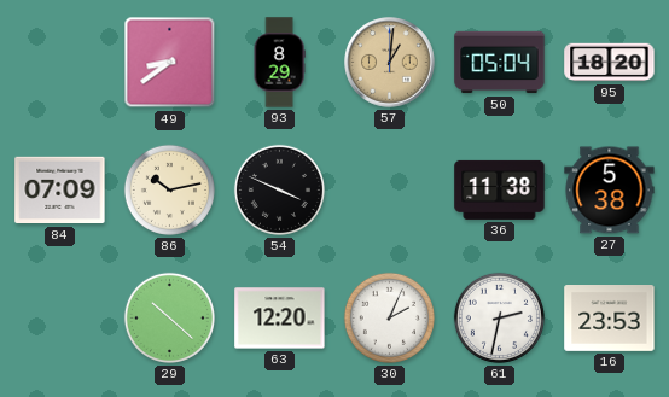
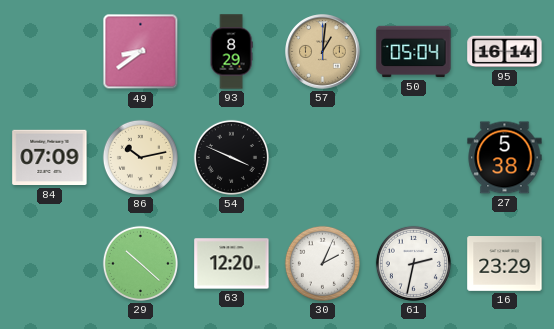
95: 18:20 -> 16:14
36: 11:38 -> none
16: 23:53 -> 23:29
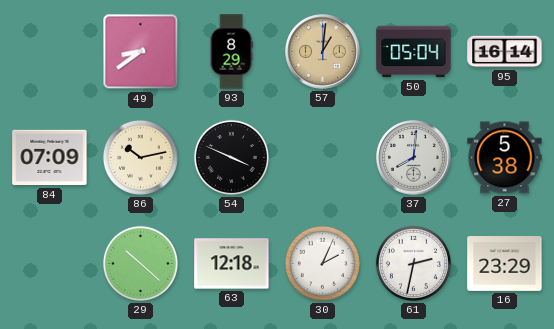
37: none -> 8:01
63: 12:20 -> 12:18
